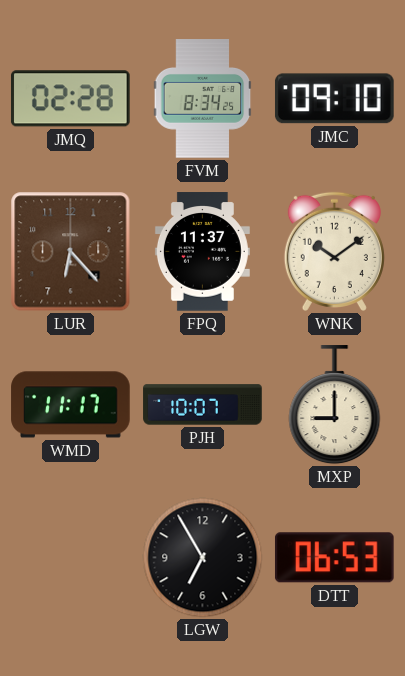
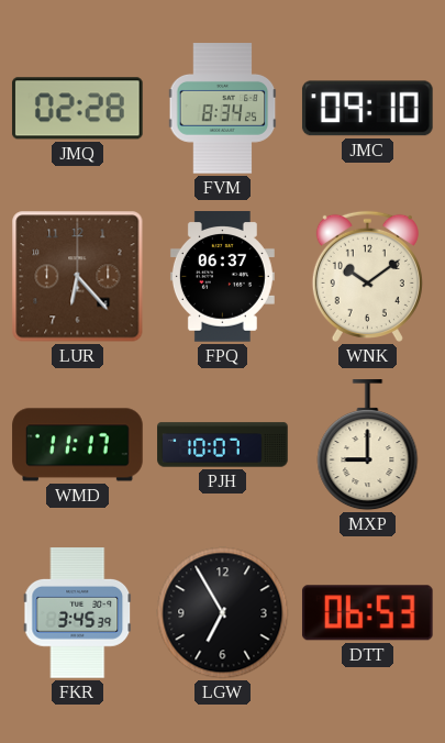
FPQ: 11:37 -> 06:37
FKR: none -> 3:45
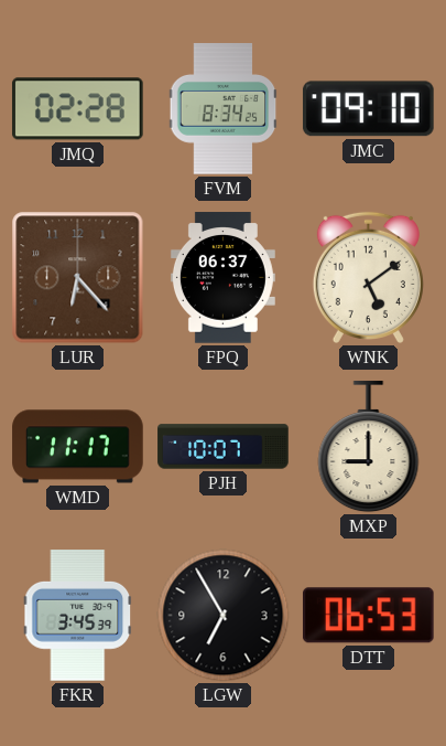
WNK: 10:09 -> 5:09
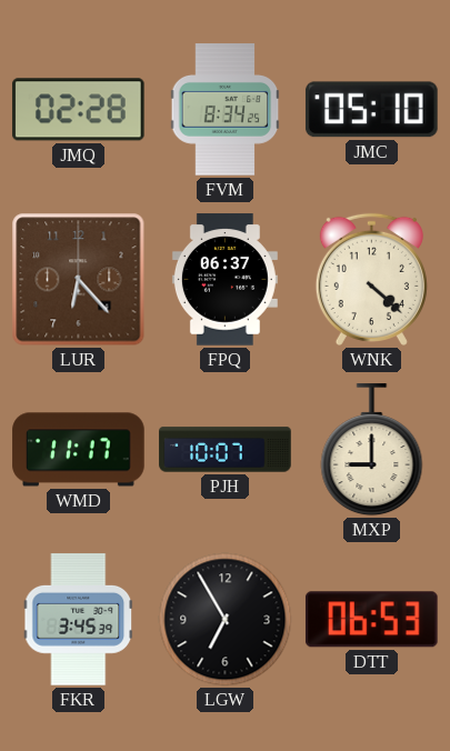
JMC: 09:10 -> 05:10
WNK: 5:09 -> 4:22
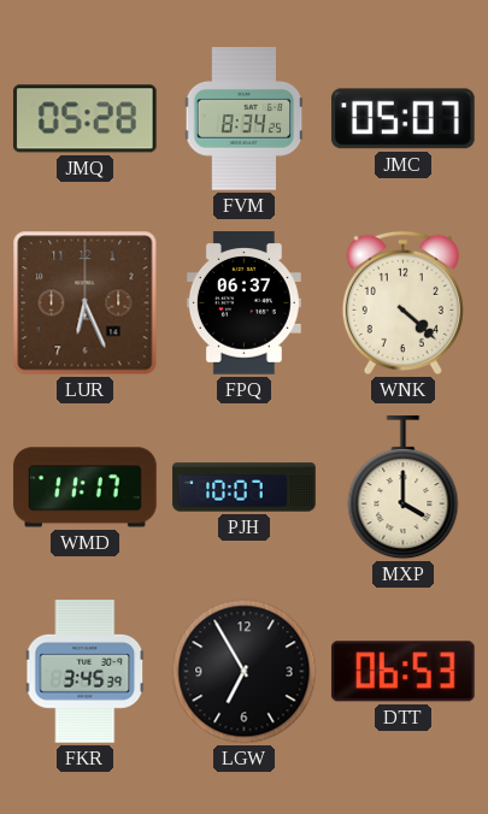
JMQ: 02:28 -> 05:28
JMC: 05:10 -> 05:07
LUR: 6:23 -> 6:26
MXP: 9:00 -> 4:00
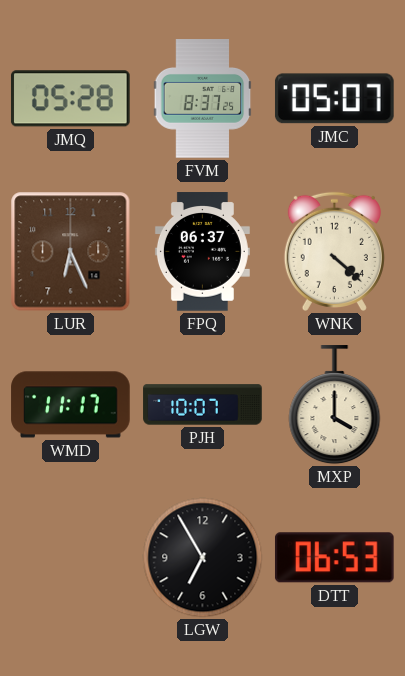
FVM: 8:34 -> 8:37
FKR: 3:45 -> none
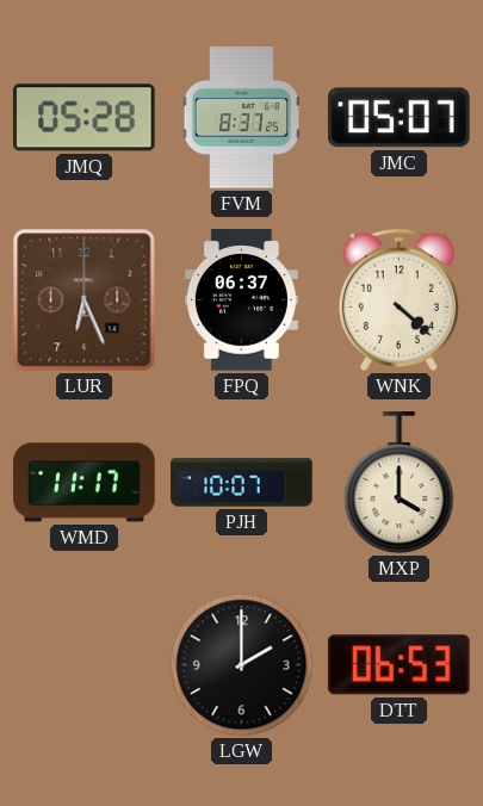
LGW: 6:55 -> 2:00
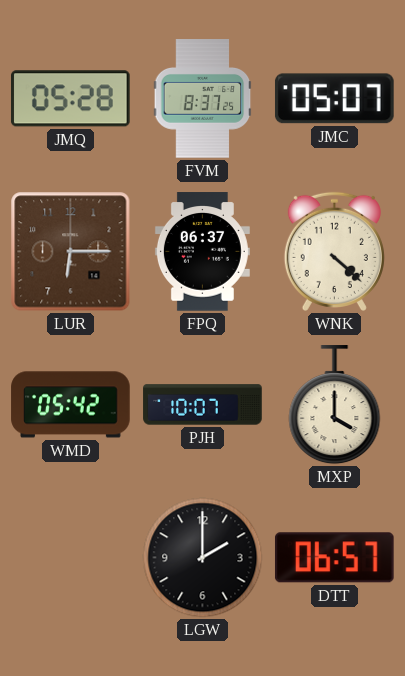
LUR: 6:26 -> 6:15
WMD: 11:17 -> 05:42
DTT: 06:53 -> 06:57
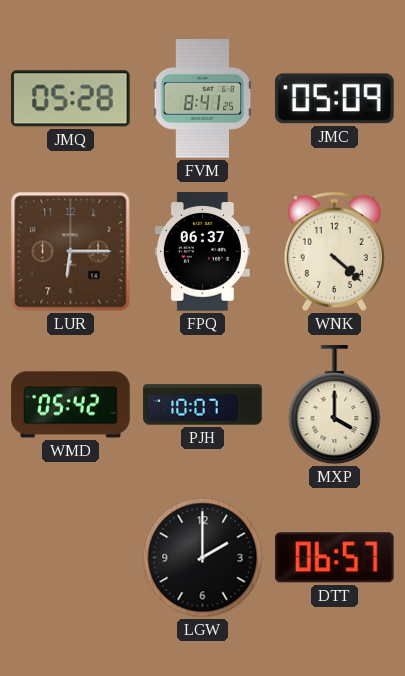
FVM: 8:37 -> 8:41
JMC: 05:07 -> 05:09
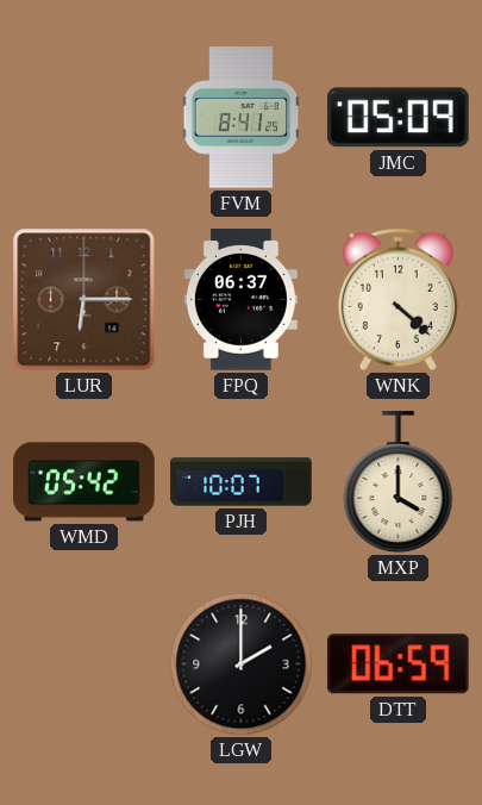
JMQ: 05:28 -> none
DTT: 06:57 -> 06:59
